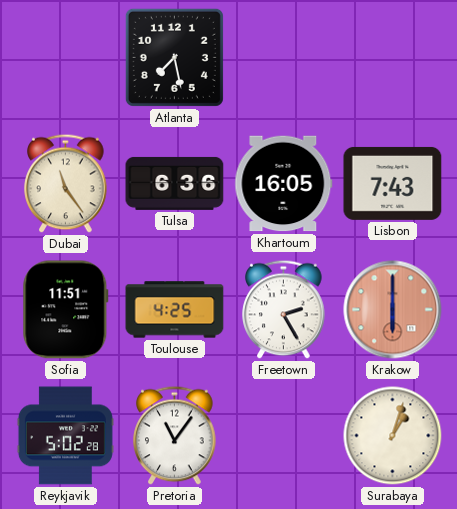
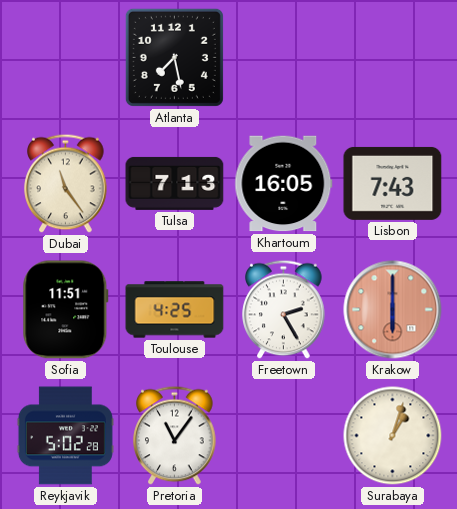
Tulsa: 6:36 -> 7:13
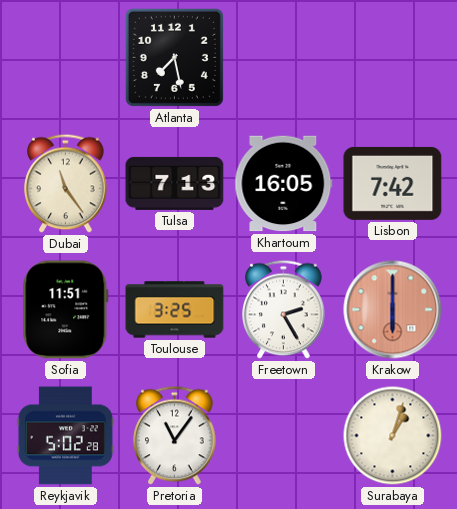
Lisbon: 7:43 -> 7:42
Toulouse: 4:25 -> 3:25
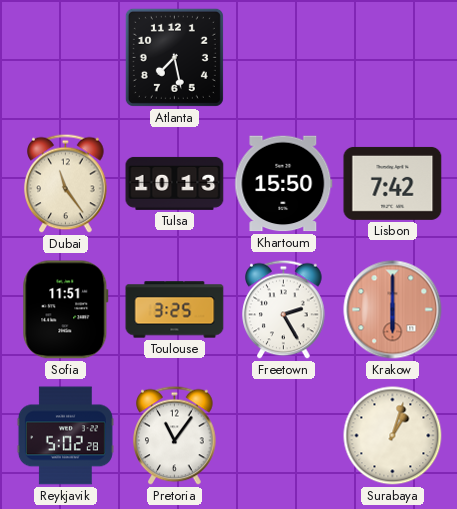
Tulsa: 7:13 -> 10:13
Khartoum: 16:05 -> 15:50
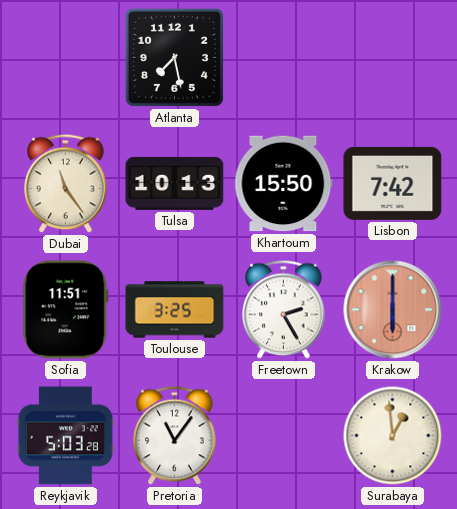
Reykjavik: 5:02 -> 5:03
Surabaya: 1:03 -> 12:59
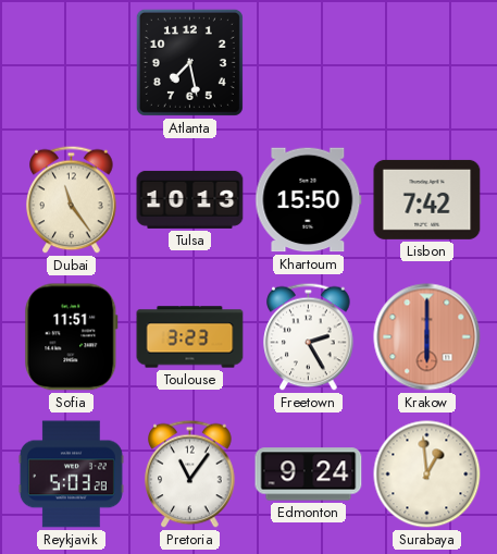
Toulouse: 3:25 -> 3:23
Edmonton: none -> 9:24
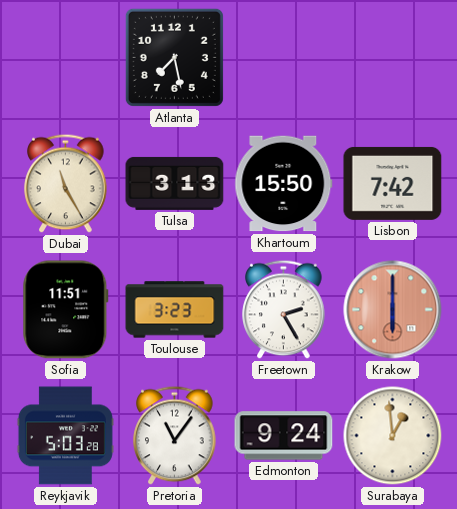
Dubai: 11:24 -> 11:25
Tulsa: 10:13 -> 3:13
